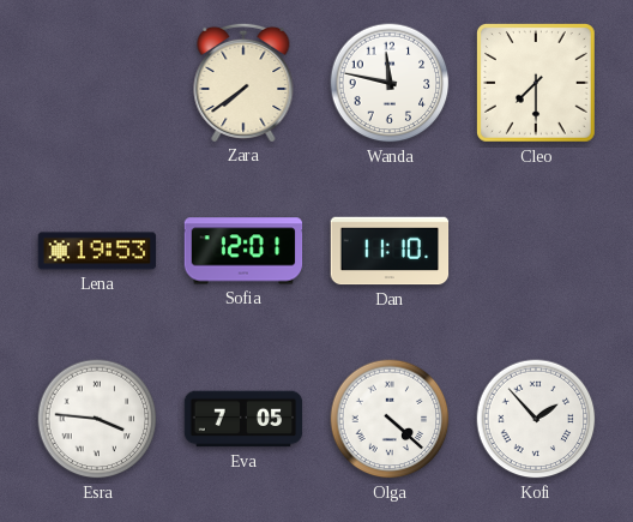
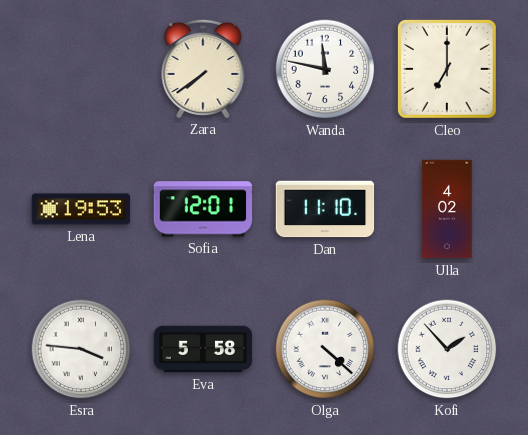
Cleo: 7:30 -> 7:00
Ulla: none -> 4:02
Eva: 7:05 -> 5:58
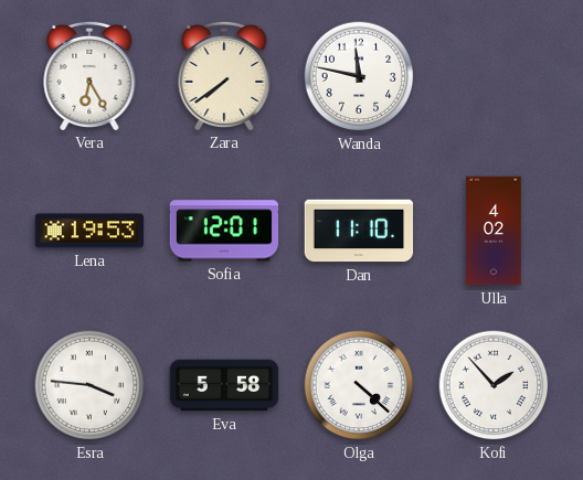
Vera: none -> 6:25
Cleo: 7:00 -> none
